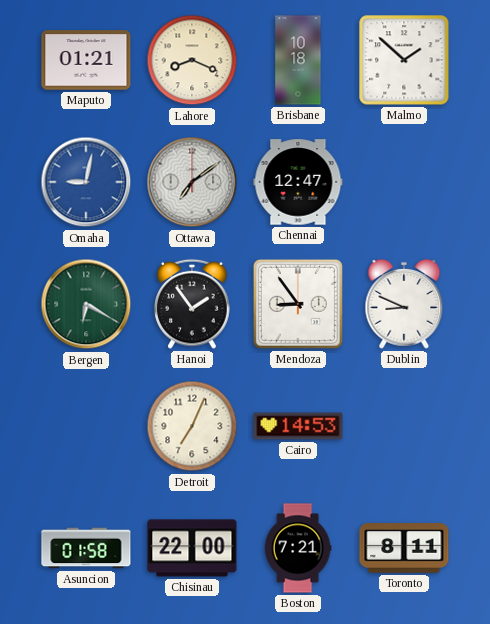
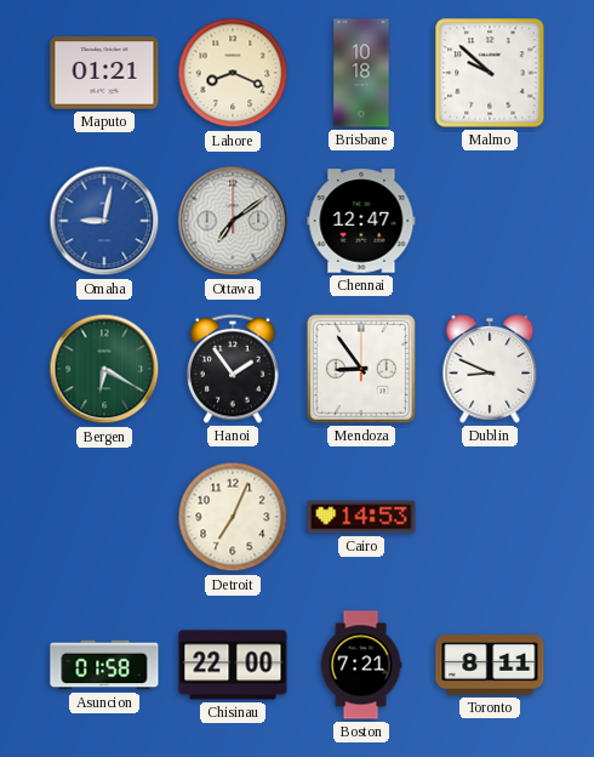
Malmo: 1:52 -> 9:52
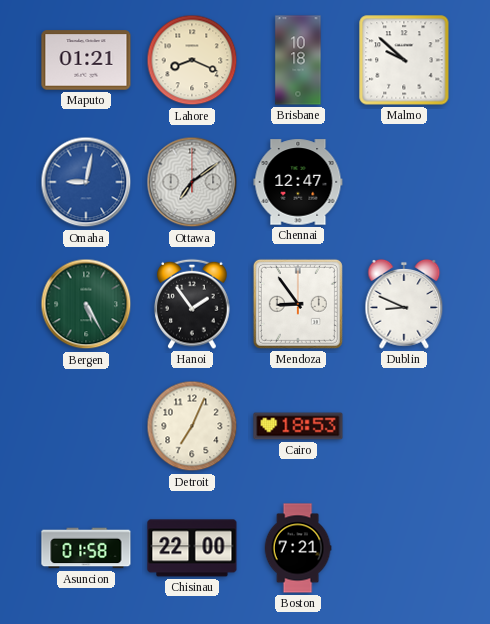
Bergen: 6:20 -> 5:25
Cairo: 14:53 -> 18:53
Toronto: 8:11 -> none
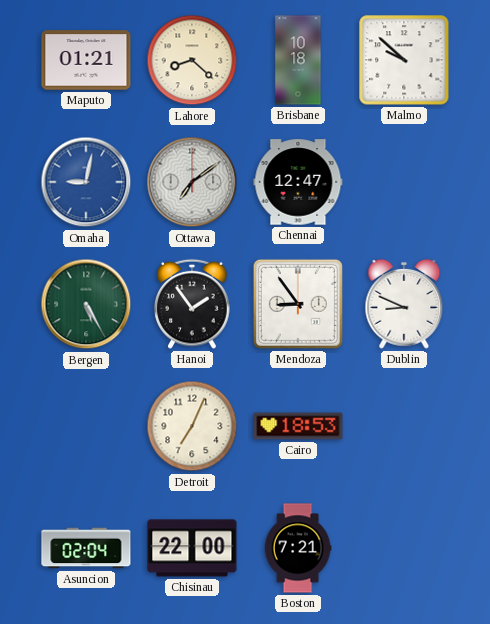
Lahore: 8:19 -> 8:22
Asuncion: 01:58 -> 02:04
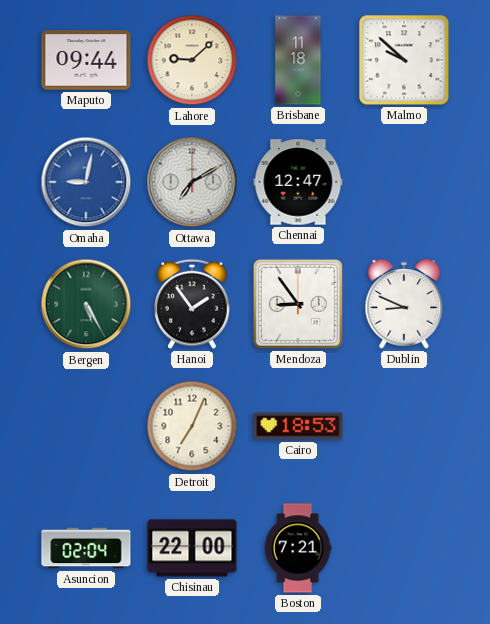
Maputo: 01:21 -> 09:44
Lahore: 8:22 -> 9:08
Brisbane: 10:18 -> 11:18
Ottawa: 7:09 -> 7:10
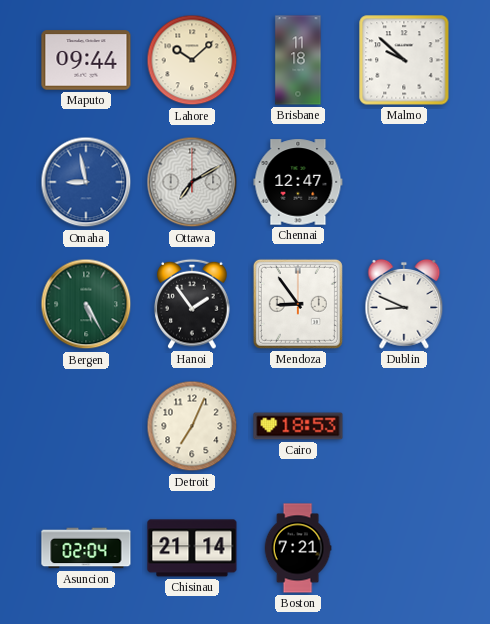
Lahore: 9:08 -> 10:08
Omaha: 9:02 -> 8:58
Chisinau: 22:00 -> 21:14
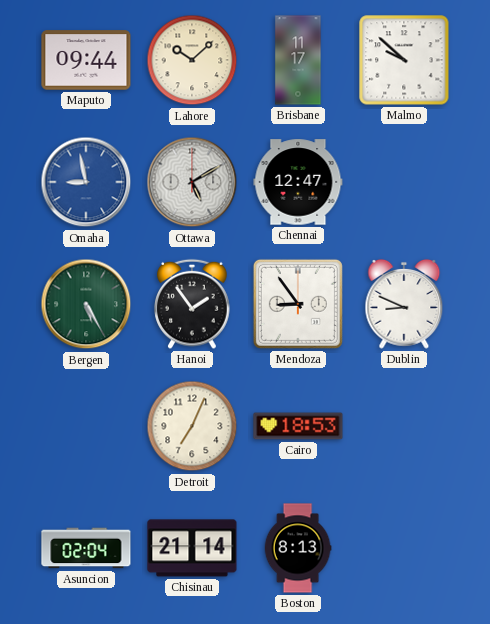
Brisbane: 11:18 -> 11:17
Ottawa: 7:10 -> 5:10
Boston: 7:21 -> 8:13
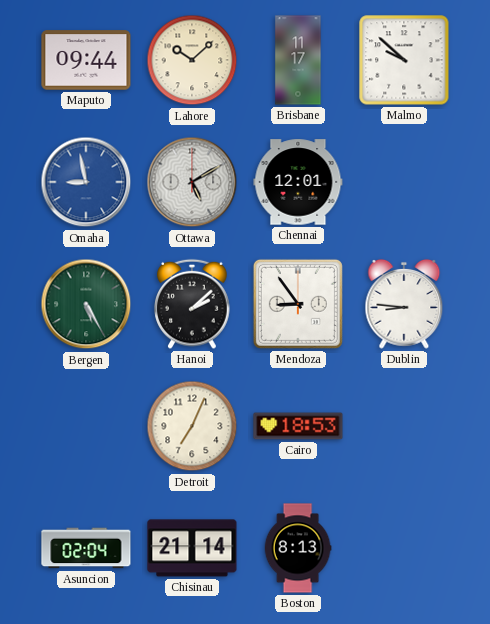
Chennai: 12:47 -> 12:01
Hanoi: 1:54 -> 2:08
Dublin: 8:49 -> 8:46
